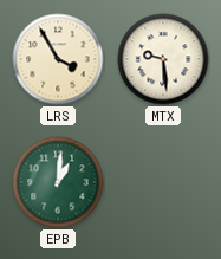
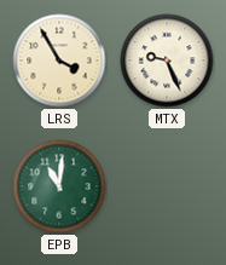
MTX: 9:29 -> 9:26
EPB: 1:01 -> 11:01
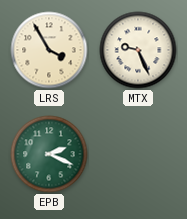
EPB: 11:01 -> 2:19
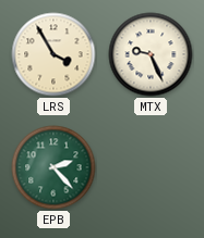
EPB: 2:19 -> 2:23
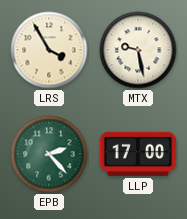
MTX: 9:26 -> 9:28
LLP: none -> 17:00
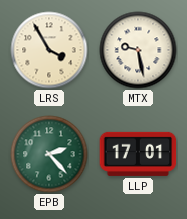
LLP: 17:00 -> 17:01
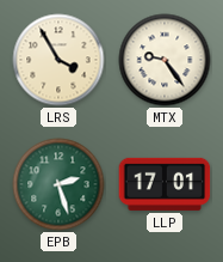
MTX: 9:28 -> 9:24
EPB: 2:23 -> 2:27
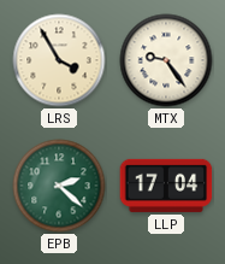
EPB: 2:27 -> 2:22
LLP: 17:01 -> 17:04
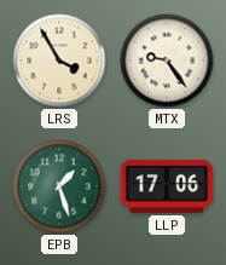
EPB: 2:22 -> 1:27
LLP: 17:04 -> 17:06
